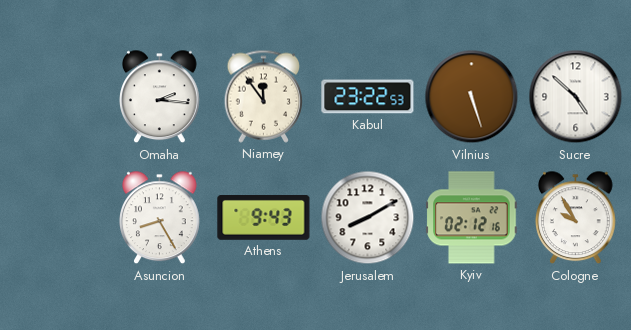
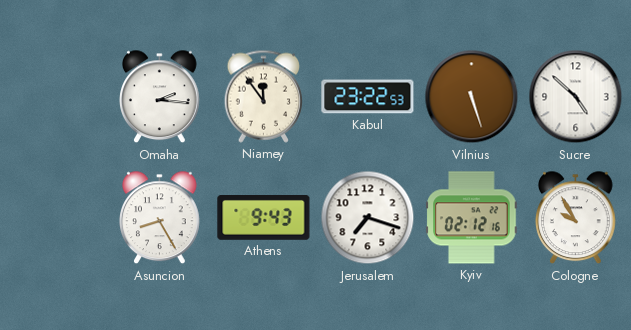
Jerusalem: 8:10 -> 7:18
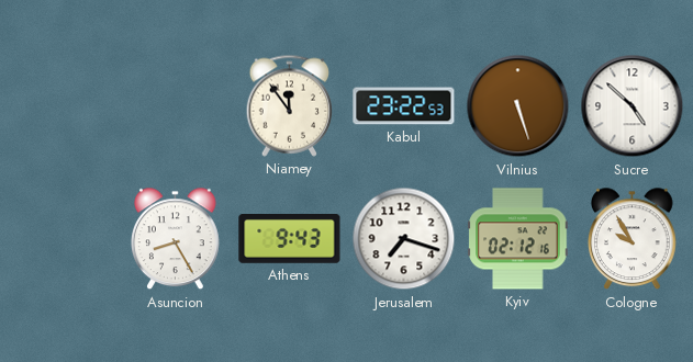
Omaha: 2:16 -> none
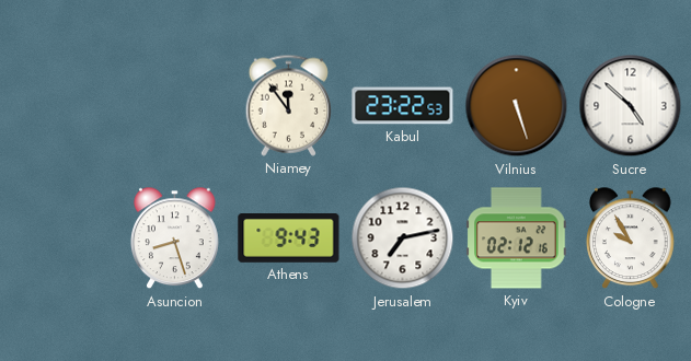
Asuncion: 8:25 -> 8:27
Jerusalem: 7:18 -> 7:13
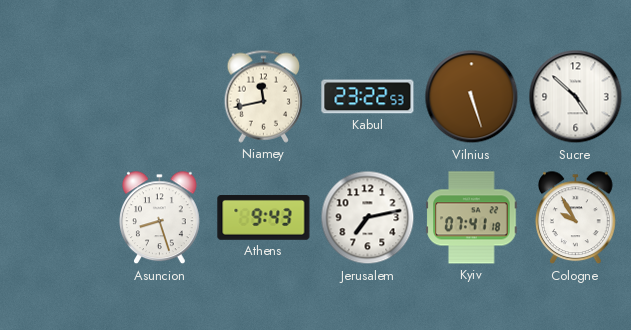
Niamey: 11:54 -> 11:43
Kyiv: 02:12 -> 07:41
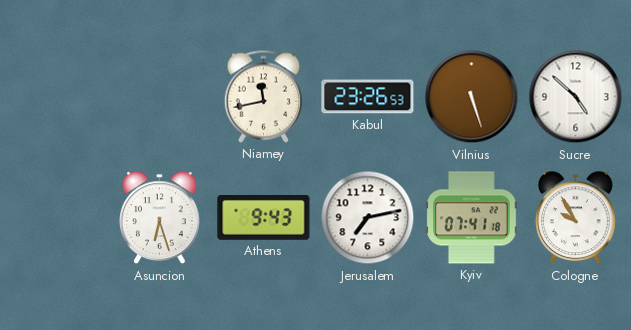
Kabul: 23:22 -> 23:26
Asuncion: 8:27 -> 6:27
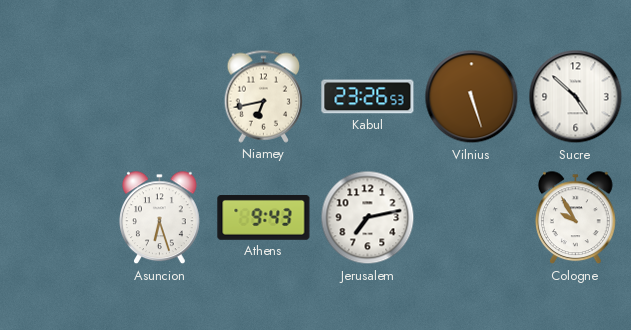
Niamey: 11:43 -> 6:43
Kyiv: 07:41 -> none
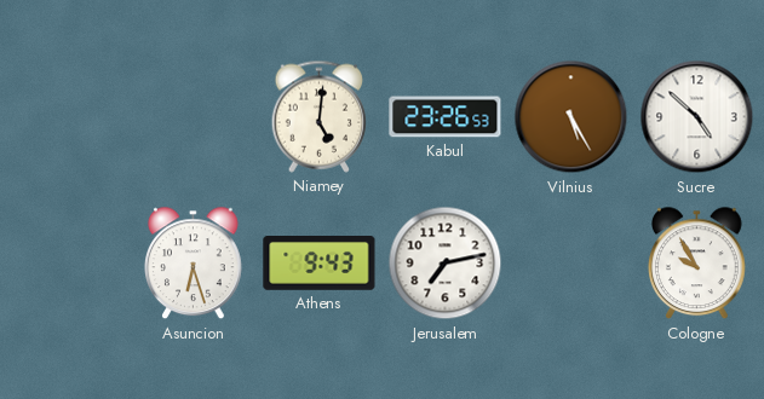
Niamey: 6:43 -> 5:01
Vilnius: 5:27 -> 5:25
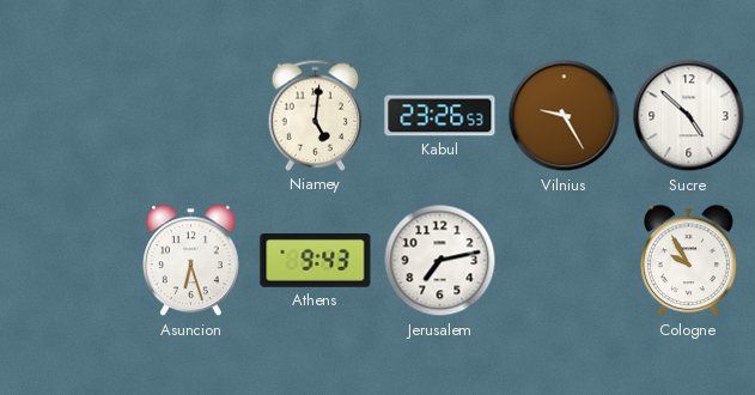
Vilnius: 5:25 -> 9:25
